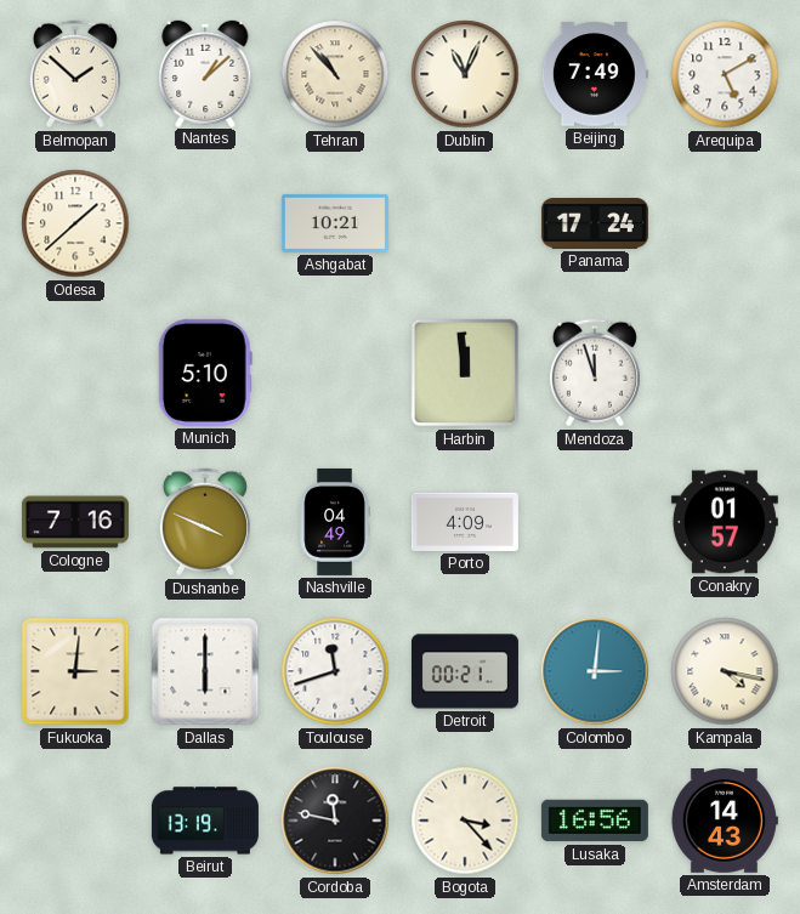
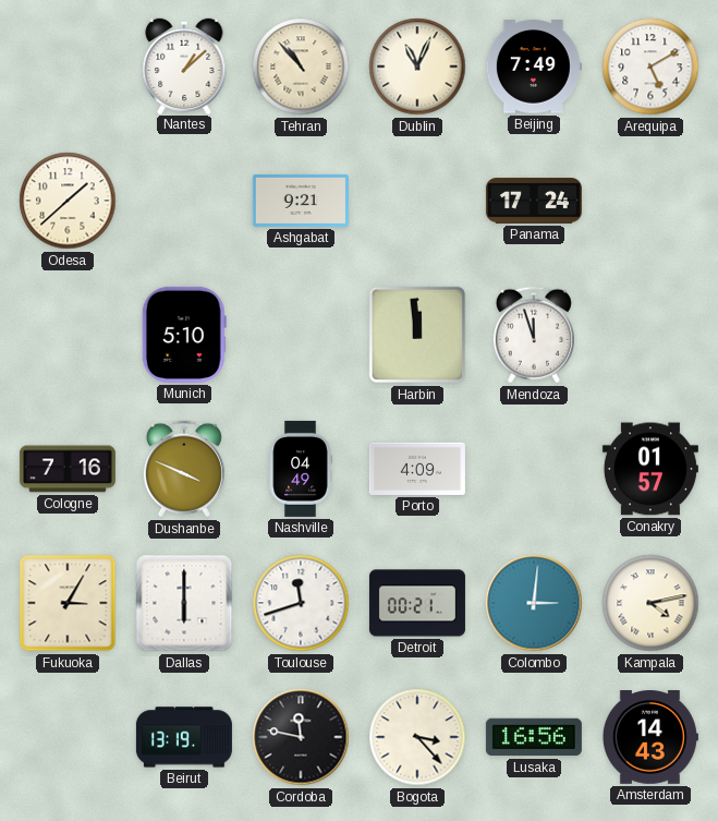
Belmopan: 1:52 -> none
Ashgabat: 10:21 -> 9:21
Fukuoka: 3:01 -> 3:05
Kampala: 4:17 -> 4:13
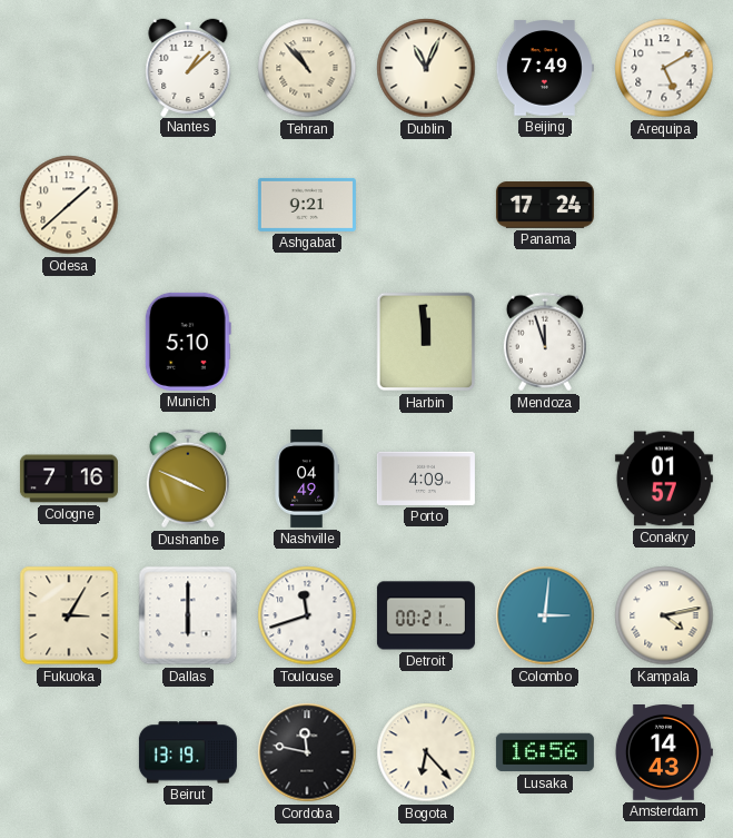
Bogota: 3:23 -> 6:23
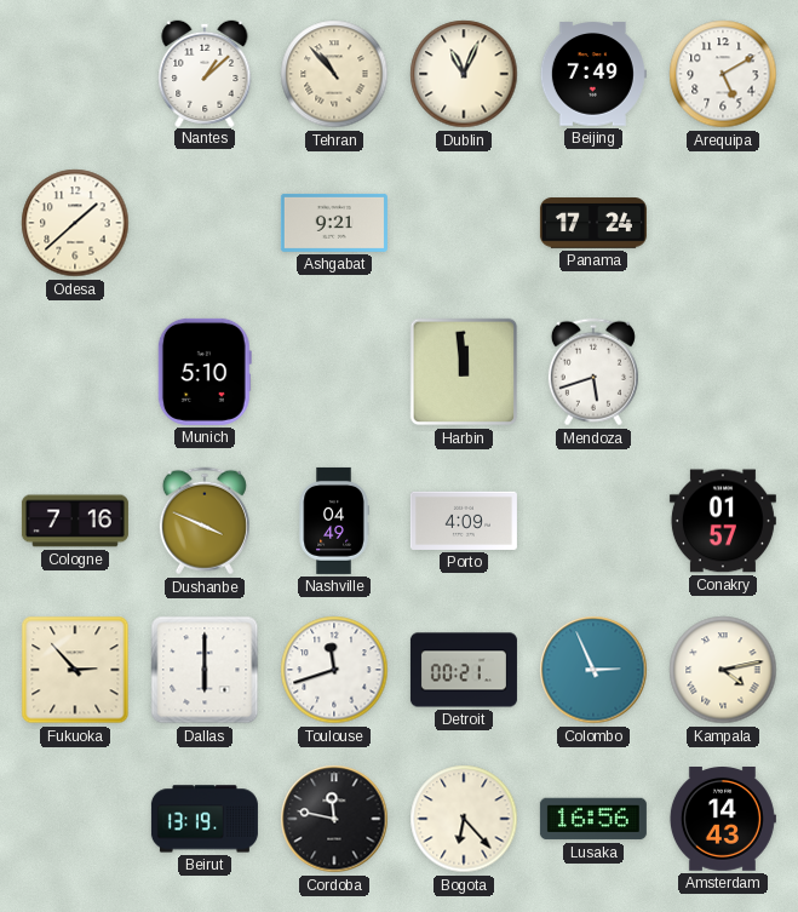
Mendoza: 11:57 -> 5:42
Fukuoka: 3:05 -> 2:53
Colombo: 3:01 -> 2:56
